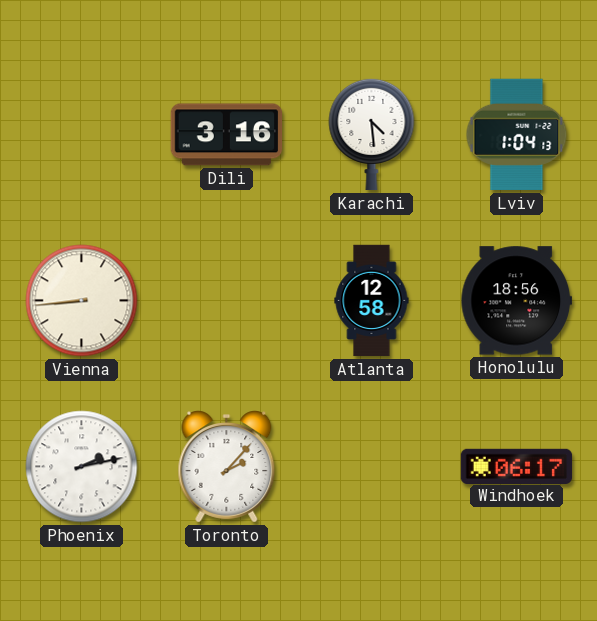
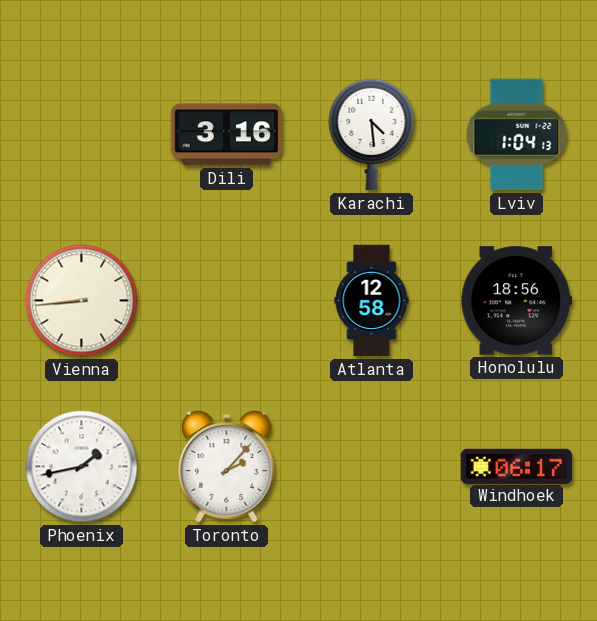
Phoenix: 2:13 -> 1:43
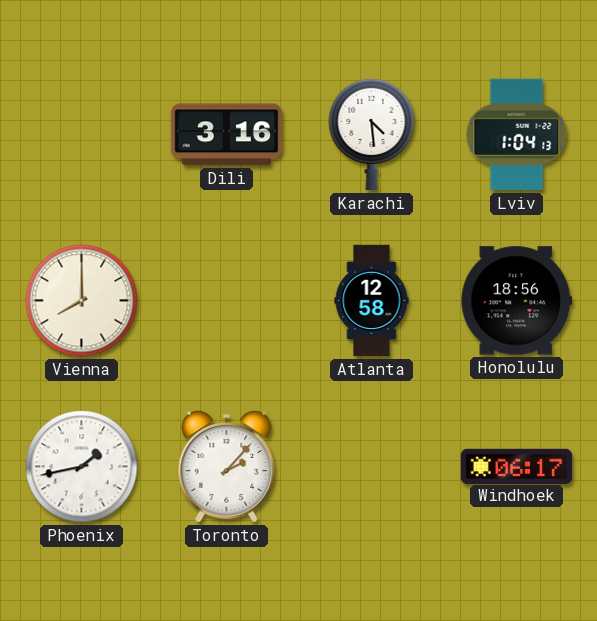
Vienna: 8:44 -> 8:00
